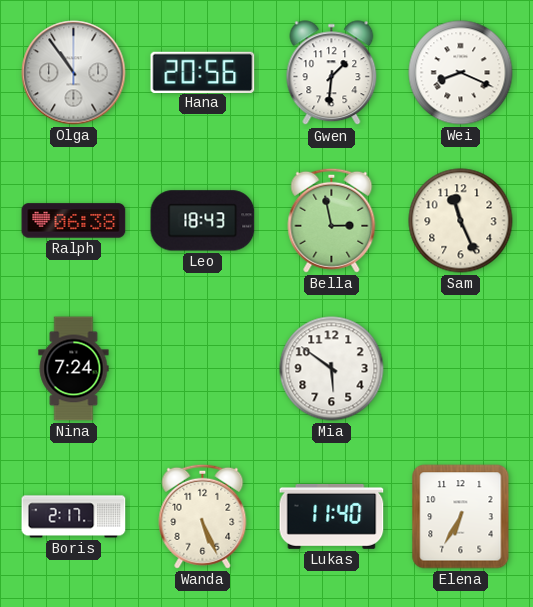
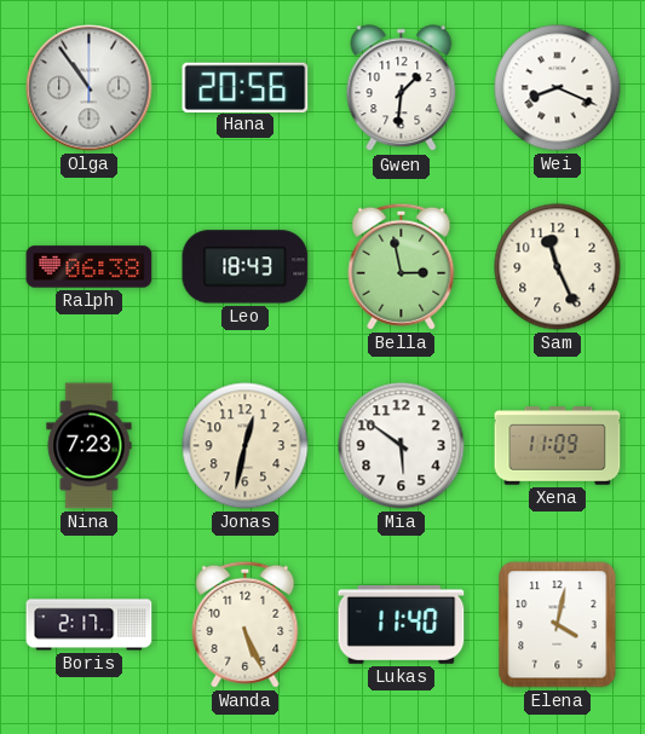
Nina: 7:24 -> 7:23
Jonas: none -> 12:32
Xena: none -> 11:09
Elena: 6:35 -> 4:02
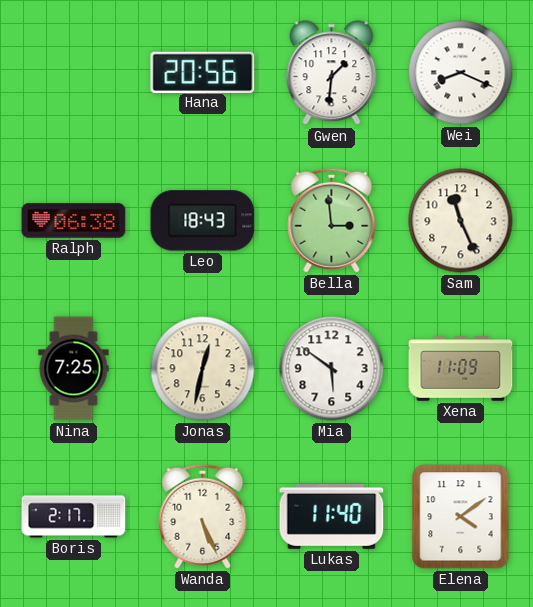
Olga: 10:54 -> none
Bella: 2:58 -> 2:59
Nina: 7:23 -> 7:25
Elena: 4:02 -> 4:09
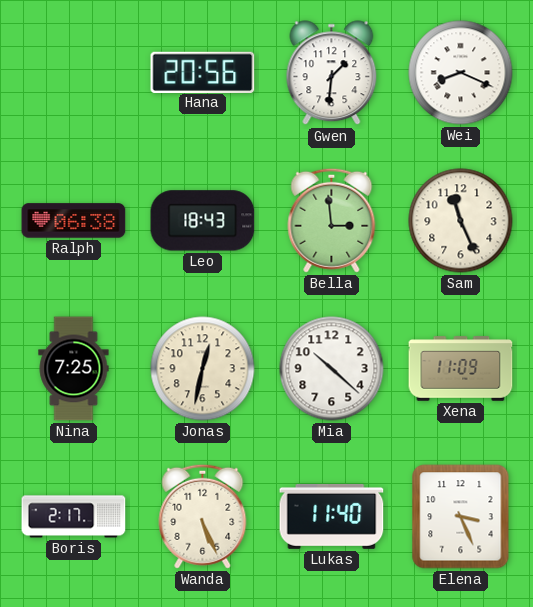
Mia: 5:51 -> 10:22
Elena: 4:09 -> 3:26
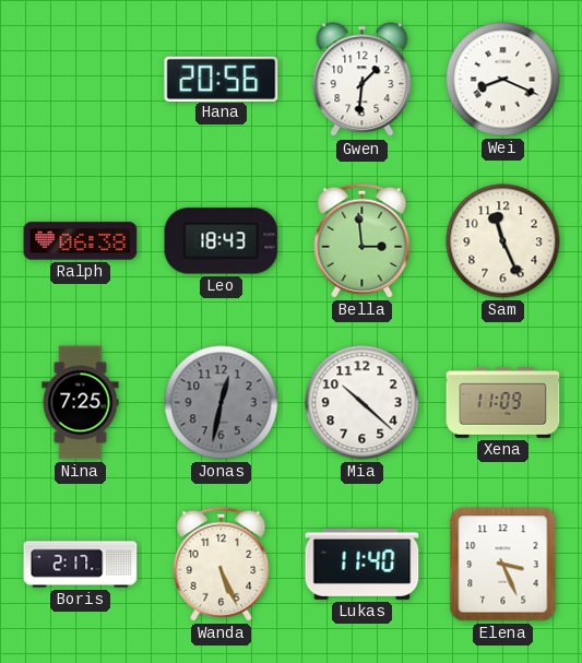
Jonas dial: cream -> grey
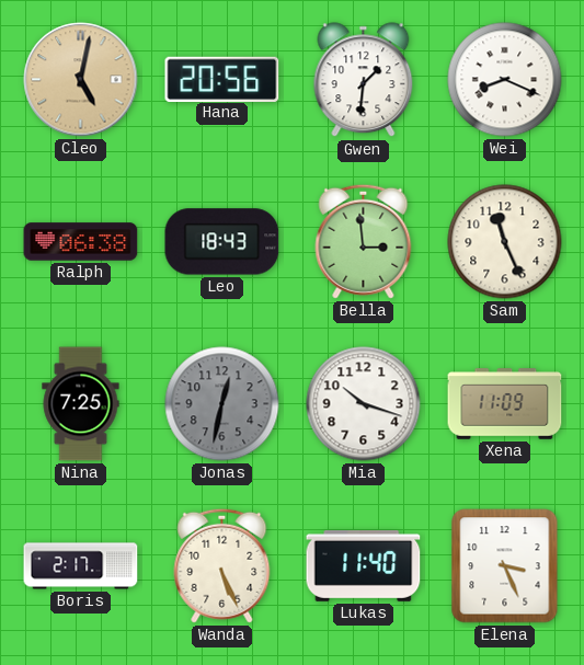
Cleo: none -> 5:02
Mia: 10:22 -> 10:18
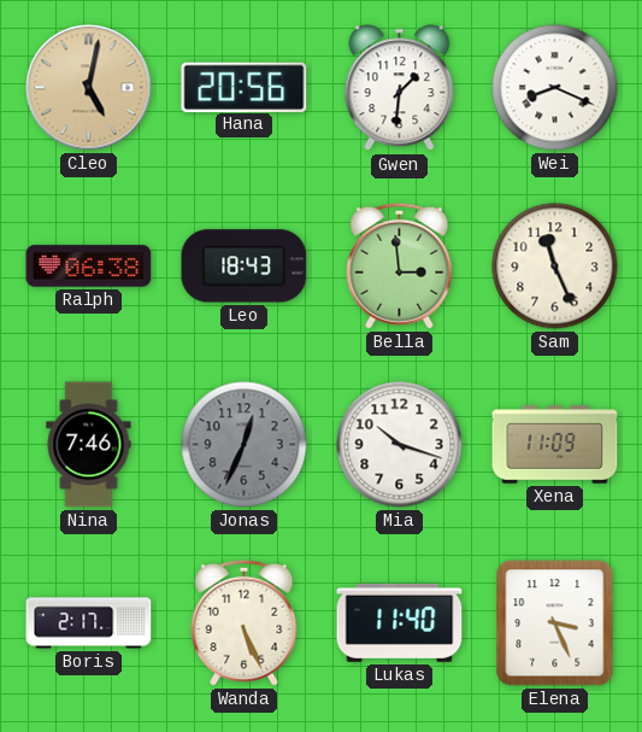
Nina: 7:25 -> 7:46
Jonas: 12:32 -> 12:34
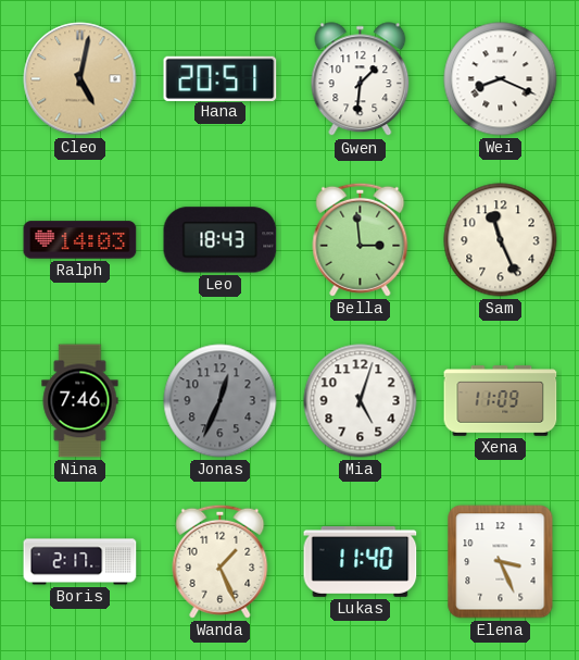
Hana: 20:56 -> 20:51
Ralph: 06:38 -> 14:03
Mia: 10:18 -> 5:03
Wanda: 5:26 -> 1:26
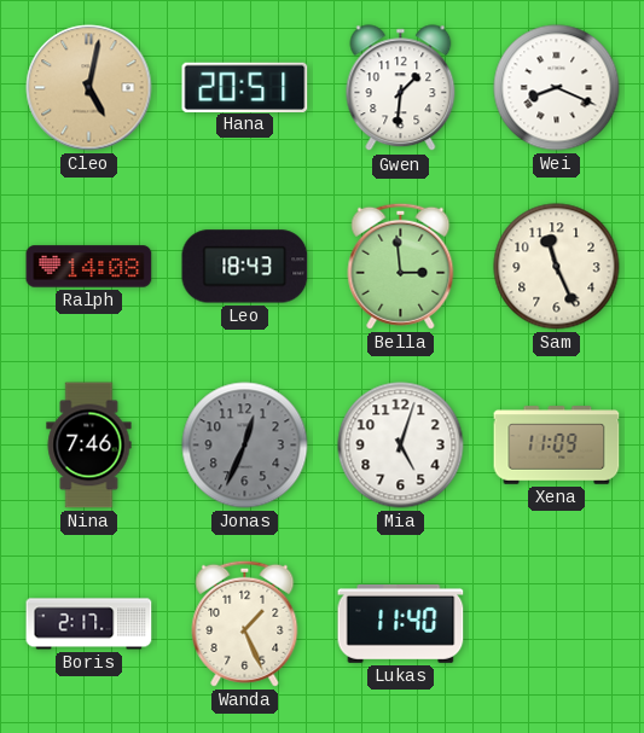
Ralph: 14:03 -> 14:08
Elena: 3:26 -> none
